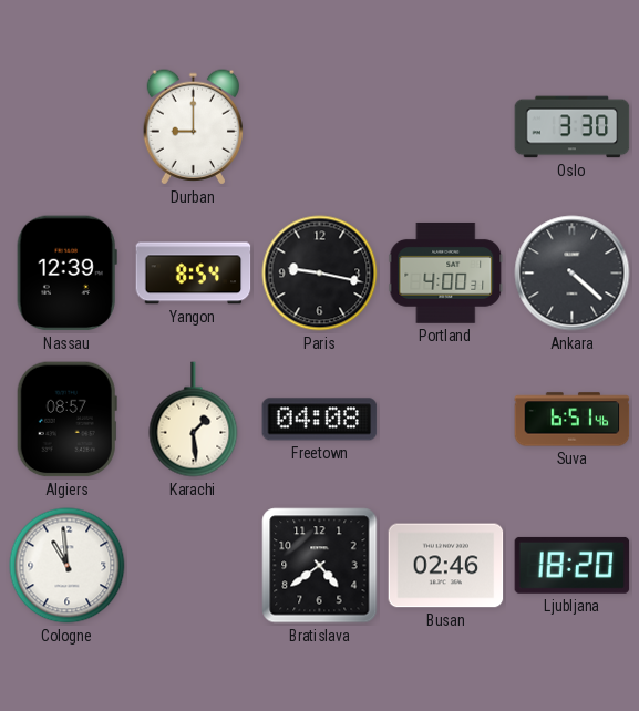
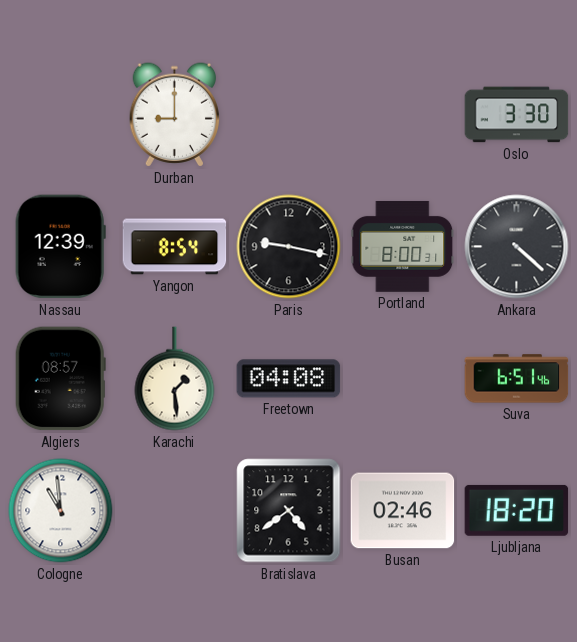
Portland: 4:00 -> 8:00
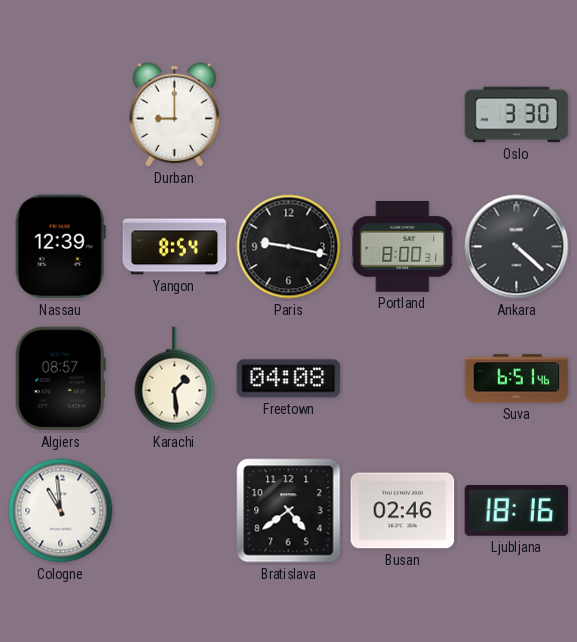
Ljubljana: 18:20 -> 18:16
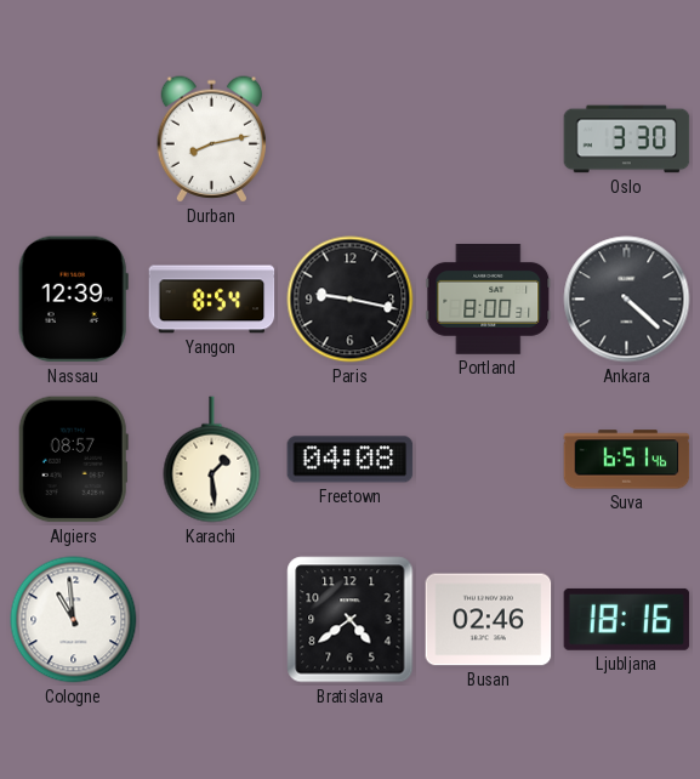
Durban: 9:00 -> 8:13
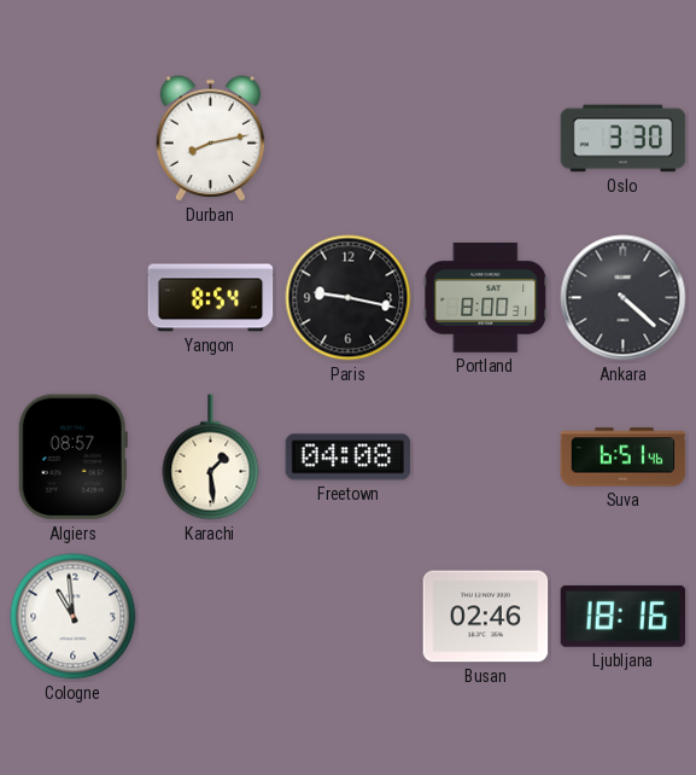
Nassau: 12:39 -> none
Bratislava: 4:39 -> none
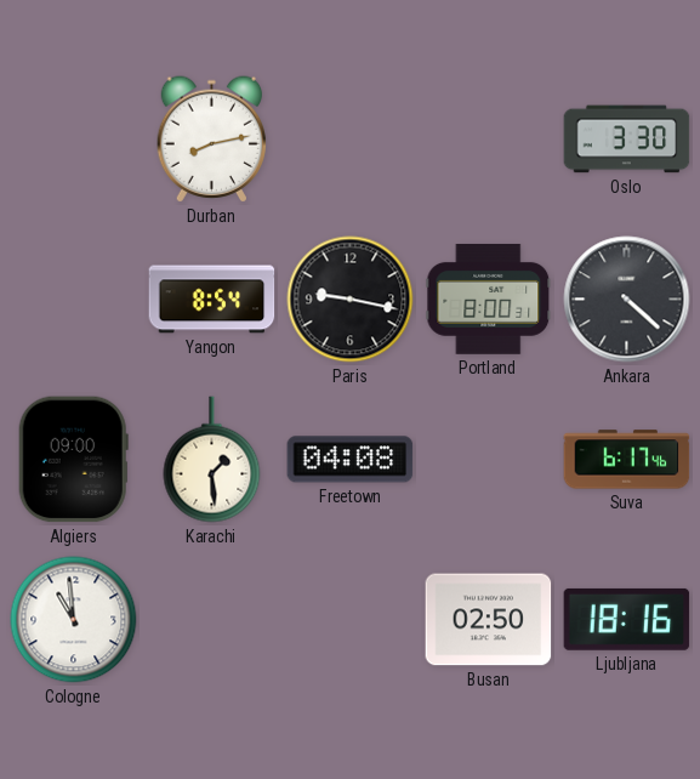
Algiers: 08:57 -> 09:00
Suva: 6:51 -> 6:17
Busan: 02:46 -> 02:50
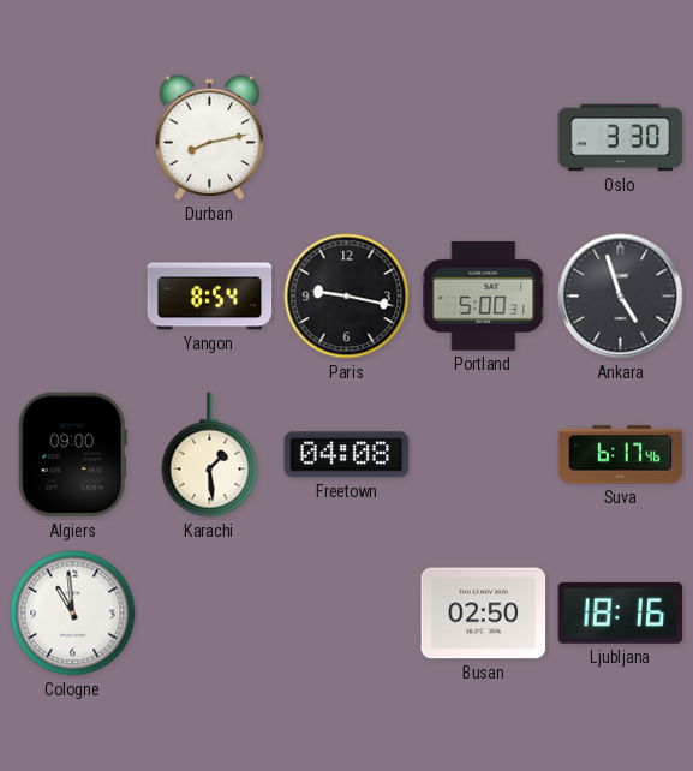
Portland: 8:00 -> 5:00
Ankara: 4:22 -> 4:57
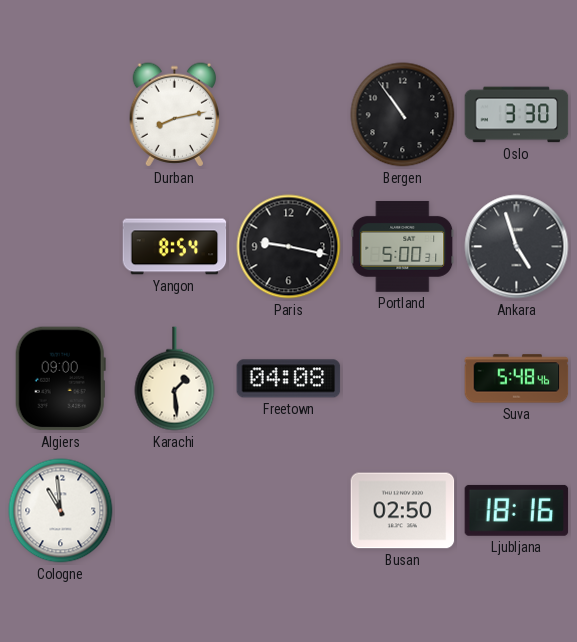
Bergen: none -> 10:54
Suva: 6:17 -> 5:48
